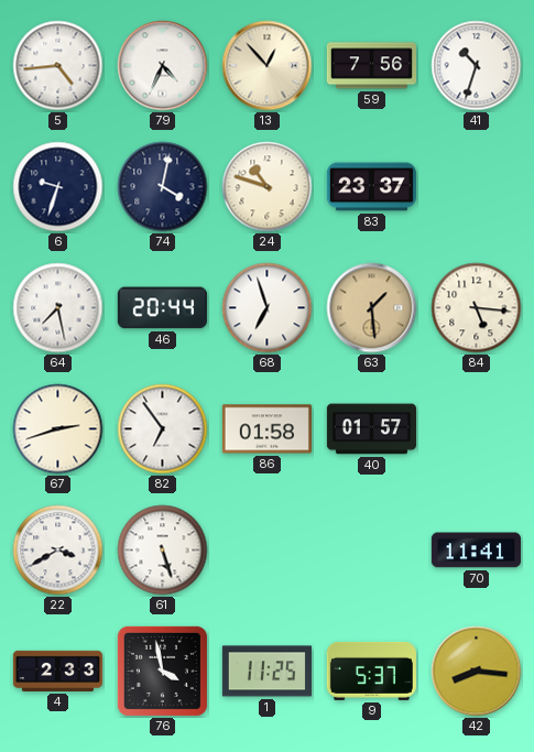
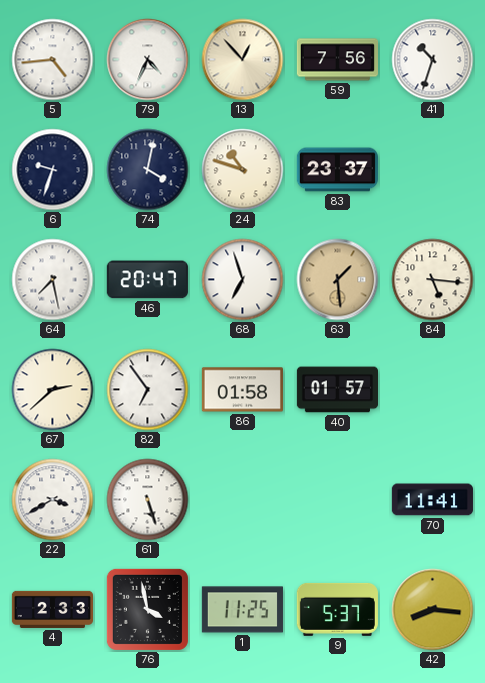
46: 20:44 -> 20:47
67: 2:42 -> 2:38
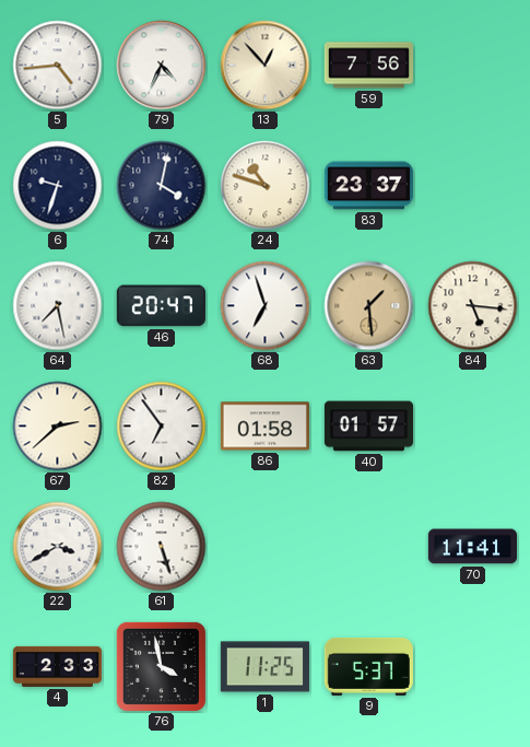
41: 10:33 -> none
42: 8:16 -> none
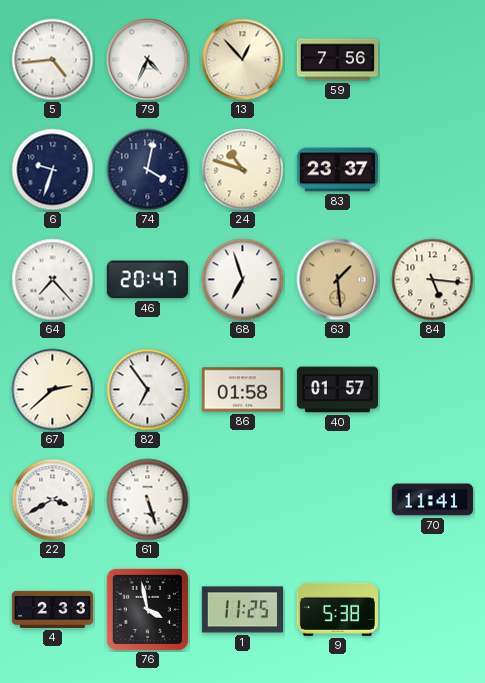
64: 7:28 -> 7:23
9: 5:37 -> 5:38
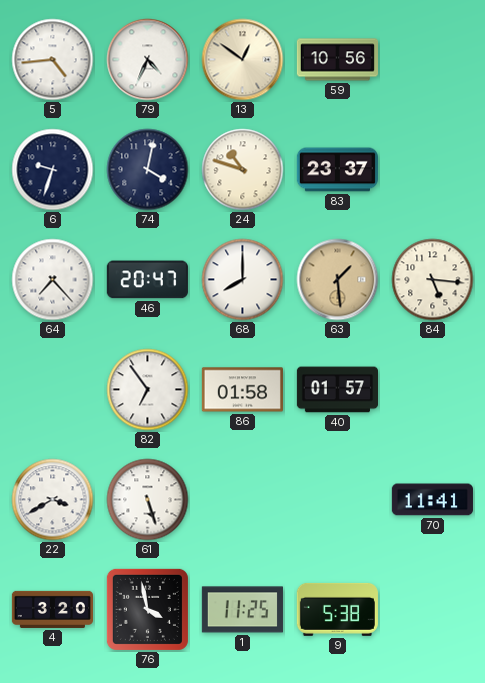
13: 12:53 -> 12:51
59: 7:56 -> 10:56
68: 6:57 -> 8:00
67: 2:38 -> none
4: 2:33 -> 3:20
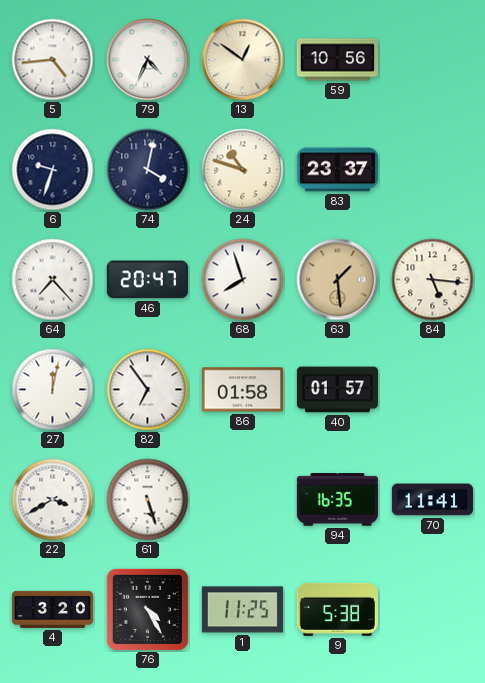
68: 8:00 -> 7:57
27: none -> 12:02
94: none -> 16:35
76: 3:58 -> 4:25
